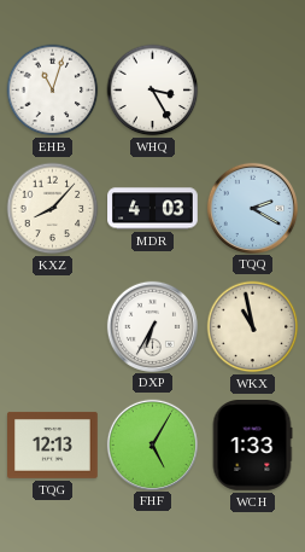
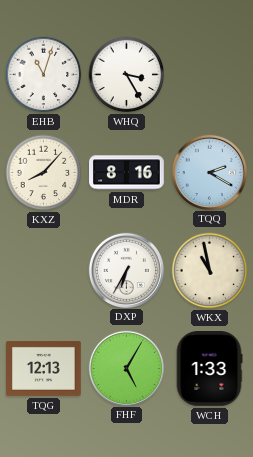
MDR: 4:03 -> 8:16
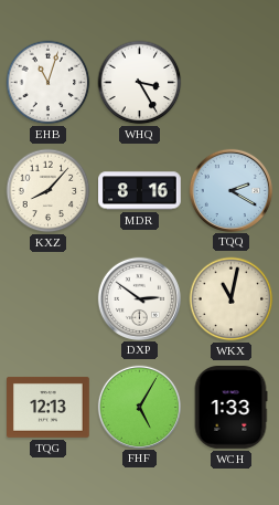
DXP: 6:35 -> 2:51
WKX: 10:58 -> 11:02
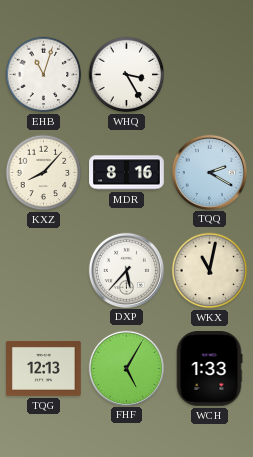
DXP: 2:51 -> 5:37
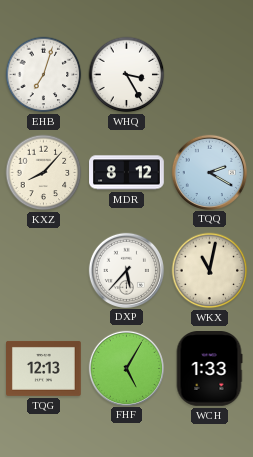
EHB: 11:03 -> 7:03
MDR: 8:16 -> 8:12
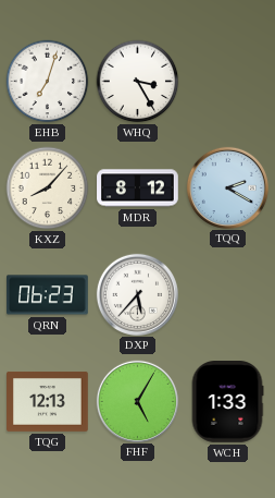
QRN: none -> 06:23
WKX: 11:02 -> none
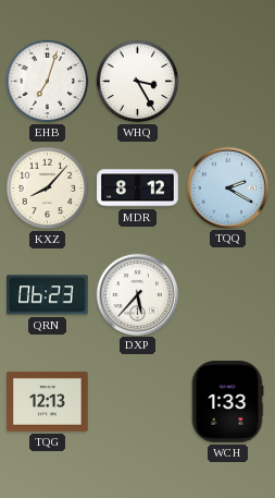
FHF: 5:05 -> none
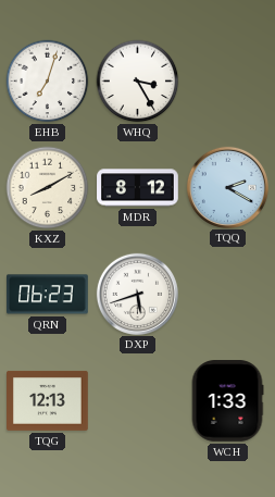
KXZ: 8:07 -> 8:10
DXP: 5:37 -> 5:42
